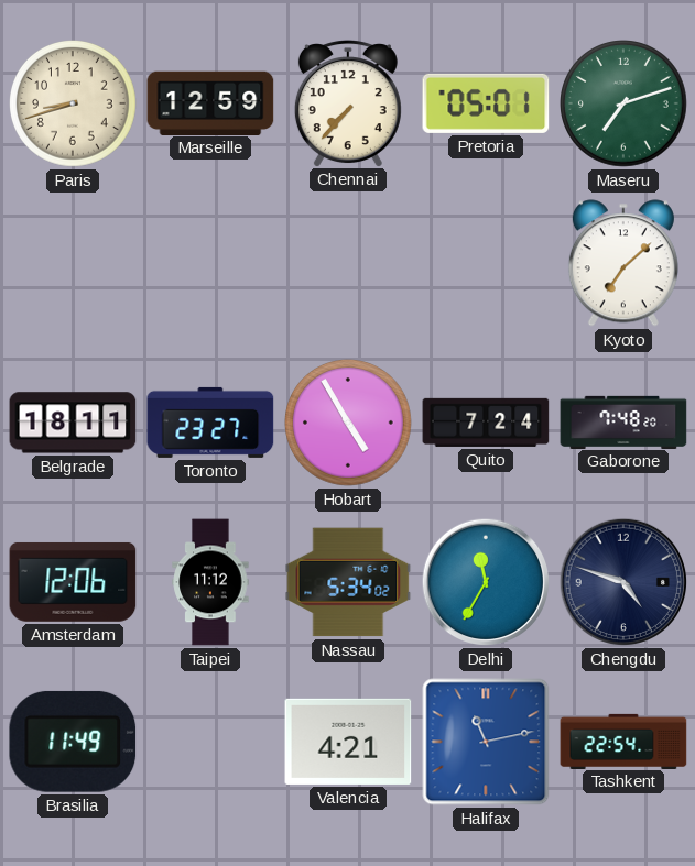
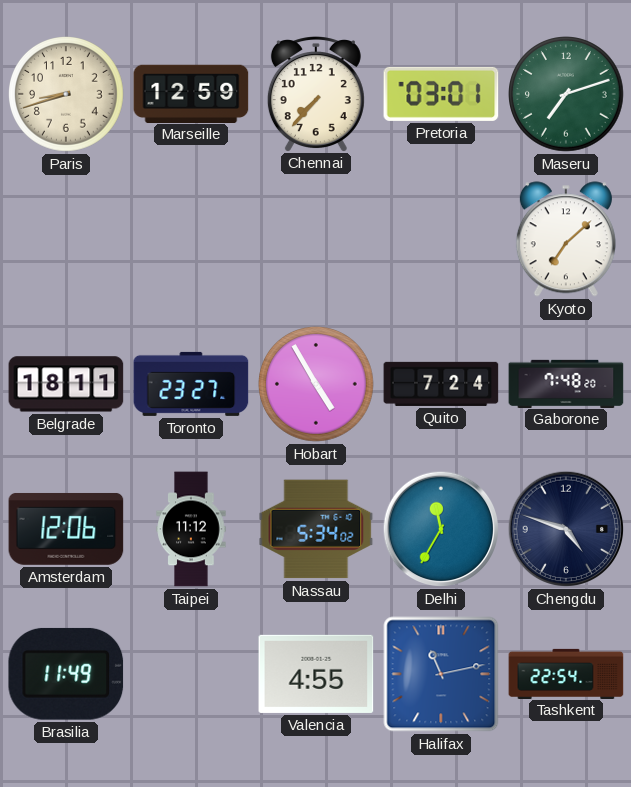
Pretoria: 05:01 -> 03:01
Valencia: 4:21 -> 4:55
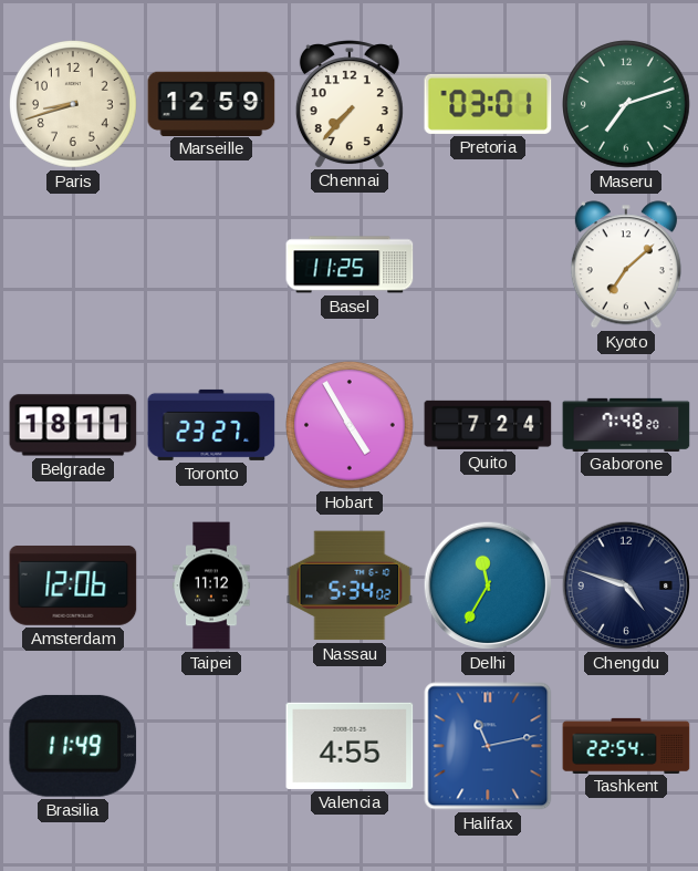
Basel: none -> 11:25
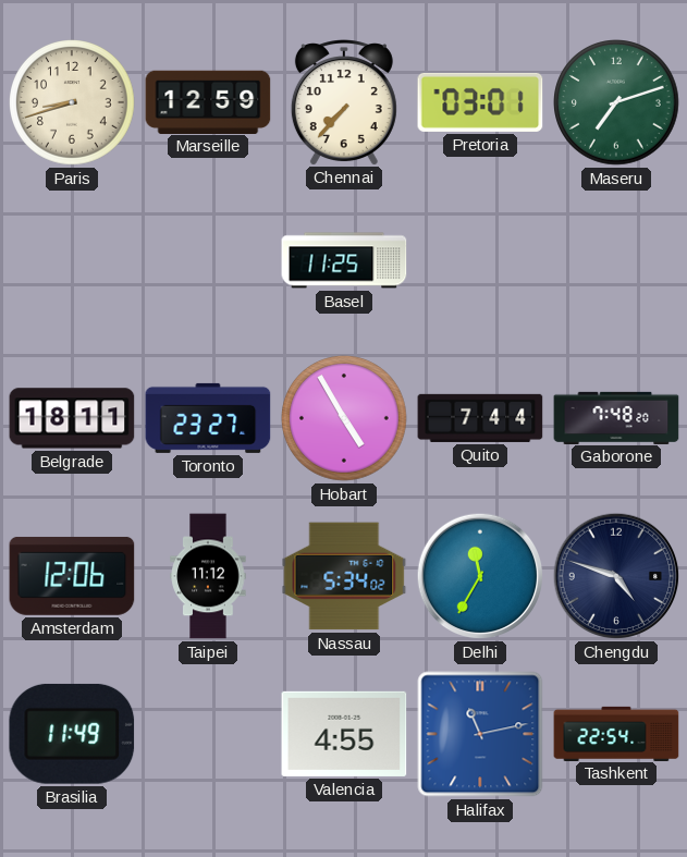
Kyoto: 7:08 -> none
Quito: 7:24 -> 7:44
